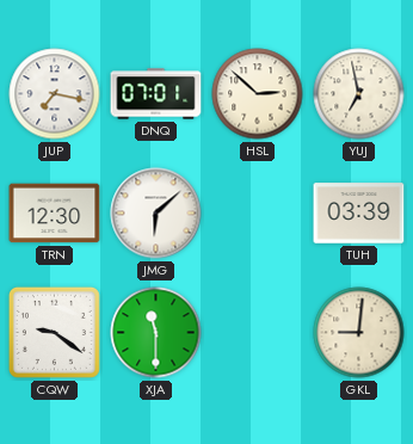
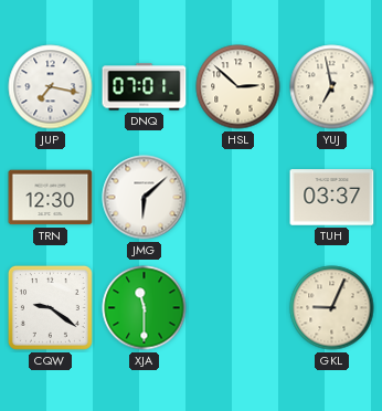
TUH: 03:39 -> 03:37
GKL: 9:01 -> 9:04
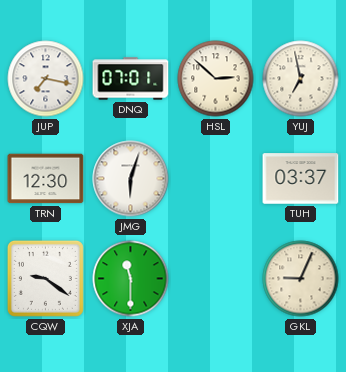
JMG: 6:08 -> 6:03
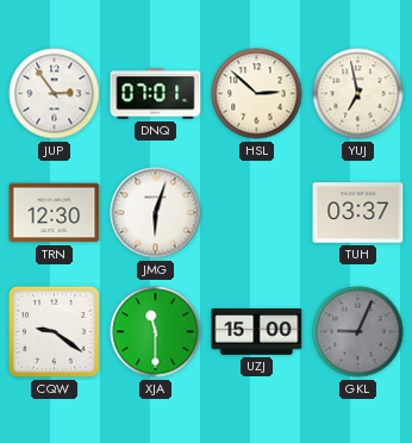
JUP: 7:17 -> 2:54
UZJ: none -> 15:00
GKL dial: cream -> grey
